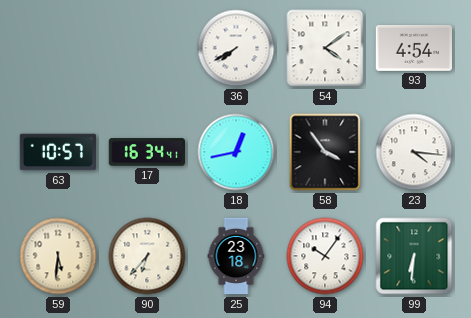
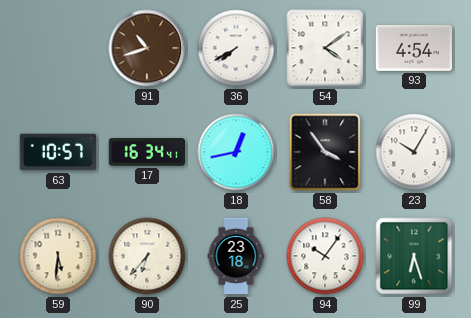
91: none -> 10:42
23: 4:16 -> 10:05
99: 6:31 -> 6:27
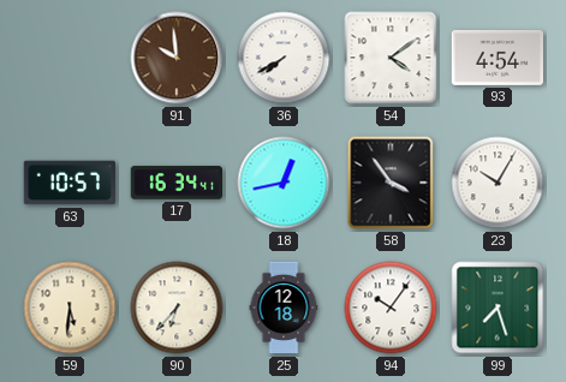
91: 10:42 -> 9:59
25: 23:18 -> 12:18
99: 6:27 -> 7:27
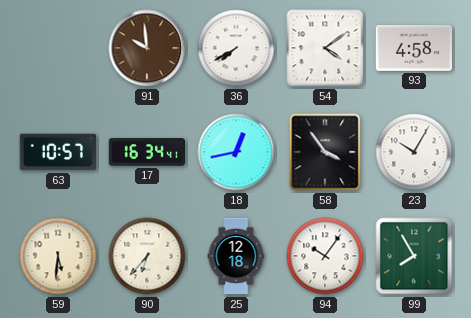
93: 4:54 -> 4:58
99: 7:27 -> 7:55
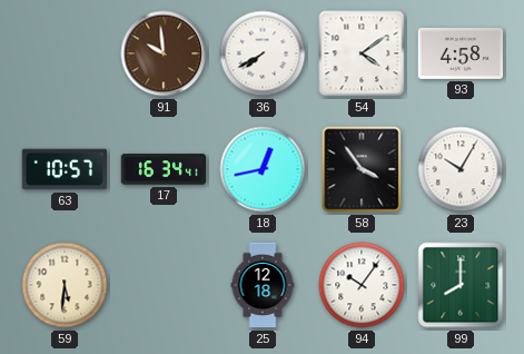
90: 6:37 -> none
99: 7:55 -> 8:00
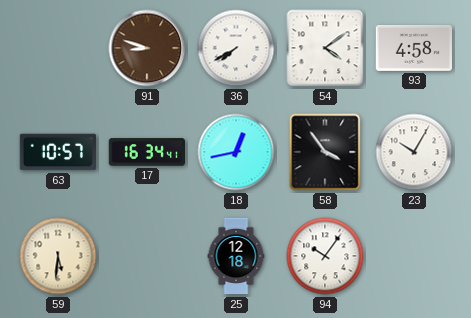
91: 9:59 -> 8:48
99: 8:00 -> none
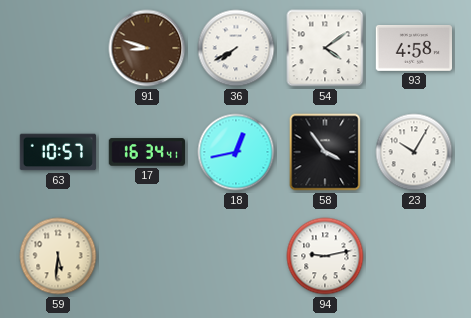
25: 12:18 -> none
94: 10:06 -> 9:13
